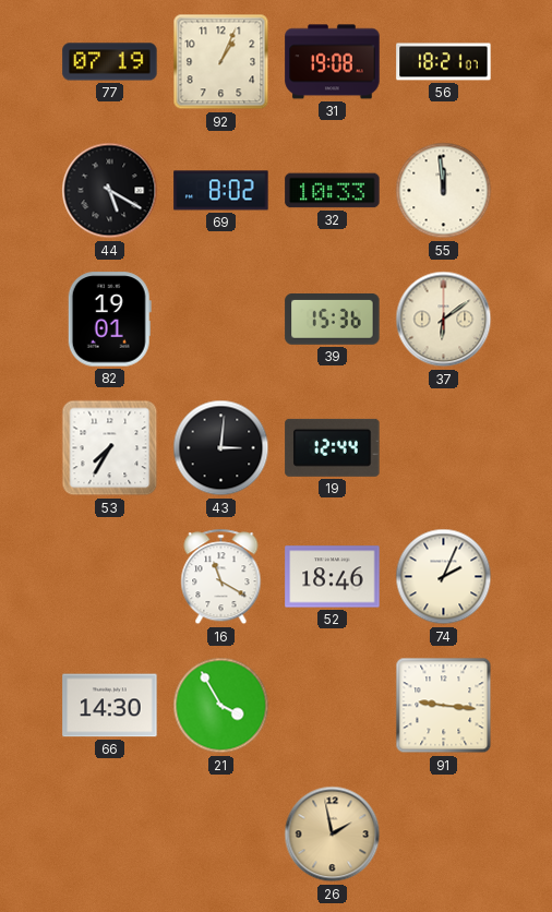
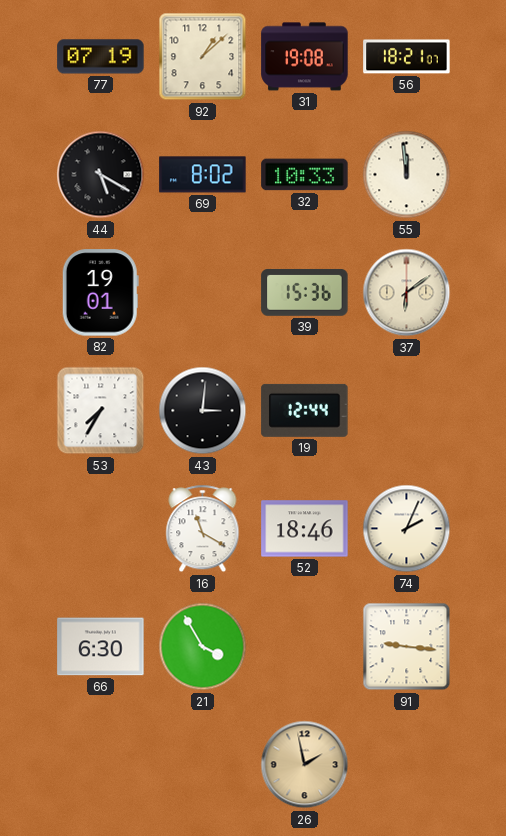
92: 1:04 -> 1:08
66: 14:30 -> 6:30
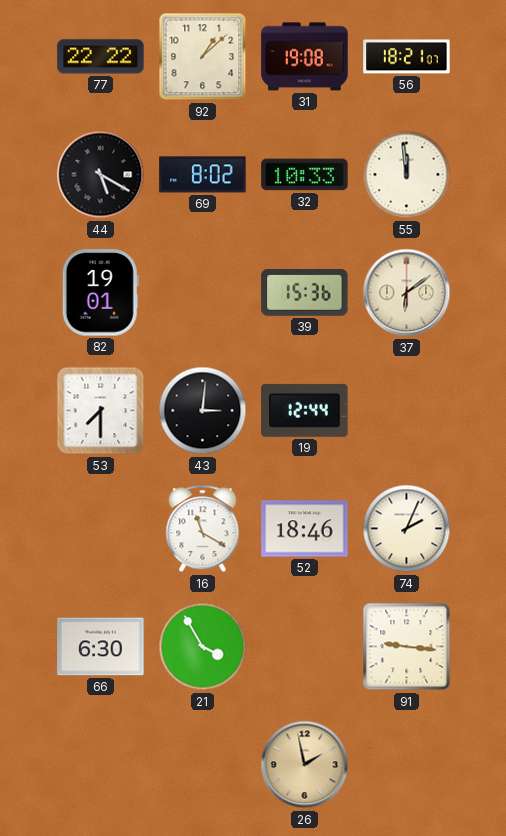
77: 07:19 -> 22:22
53: 7:35 -> 7:30
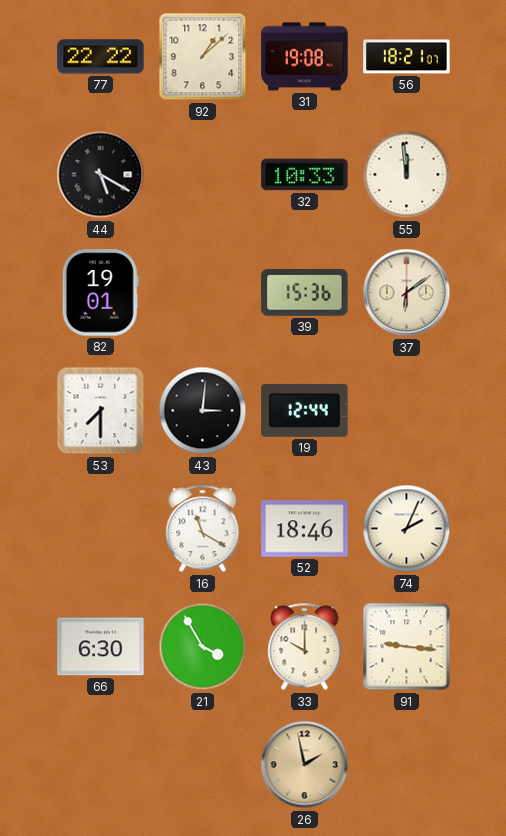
69: 8:02 -> none
33: none -> 10:00
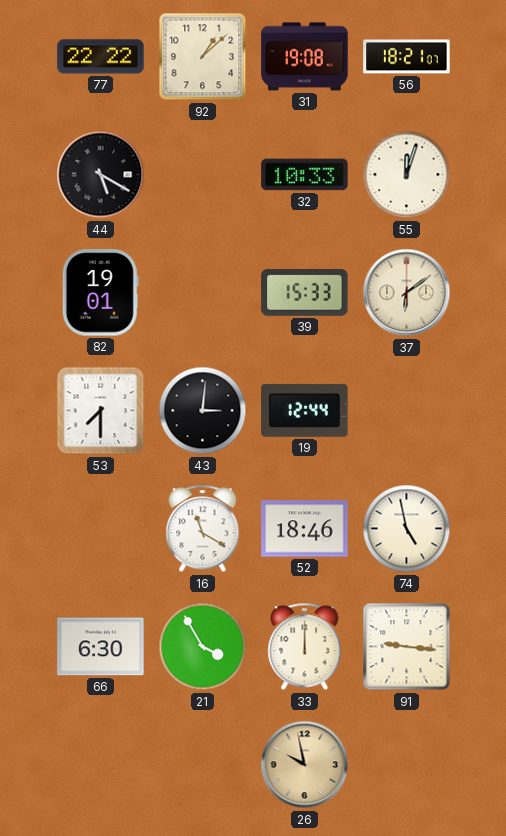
55: 11:59 -> 12:03
39: 15:36 -> 15:33
74: 2:04 -> 4:58
33: 10:00 -> 12:00
26: 1:58 -> 9:58
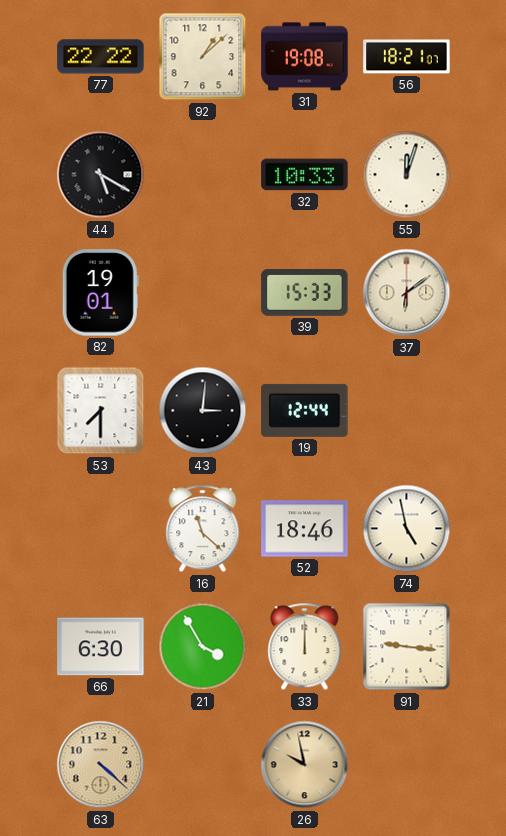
16: 11:20 -> 11:22
63: none -> 4:22
